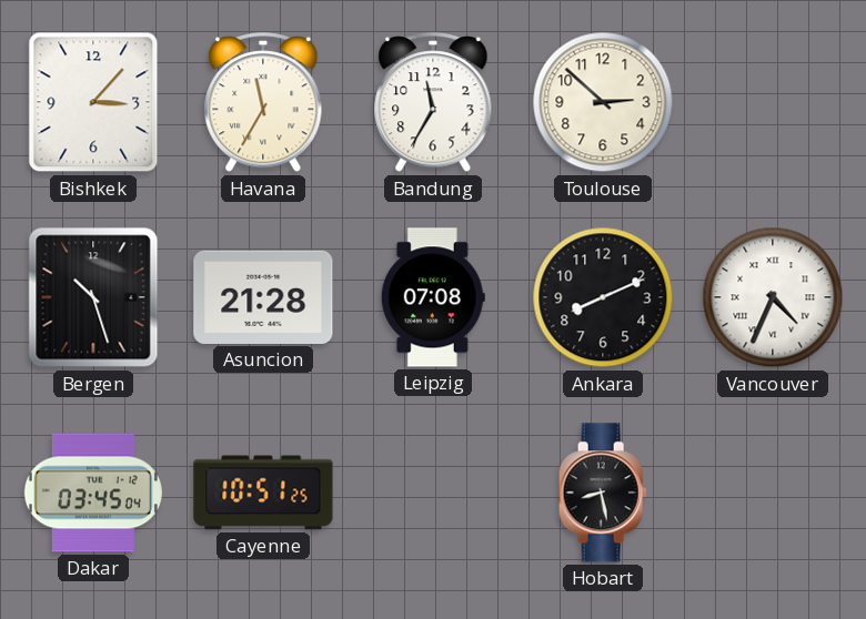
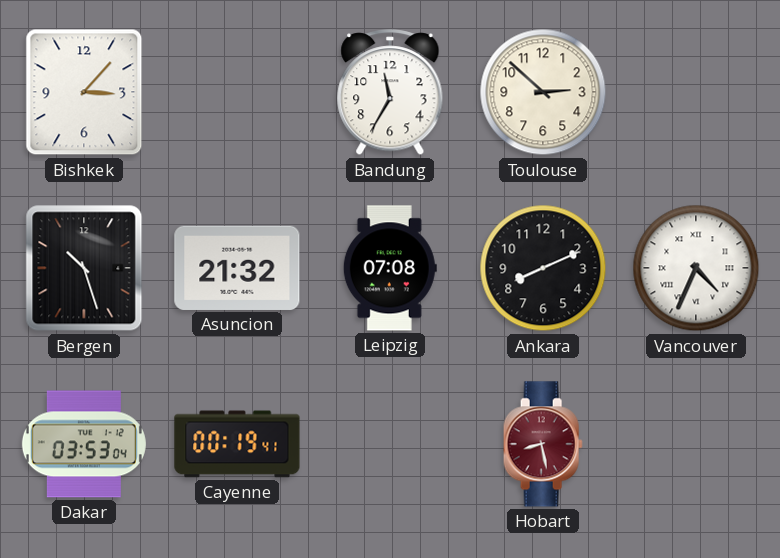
Havana: 11:35 -> none
Asuncion: 21:28 -> 21:32
Dakar: 03:45 -> 03:53
Cayenne: 10:51 -> 00:19
Hobart dial: black -> burgundy
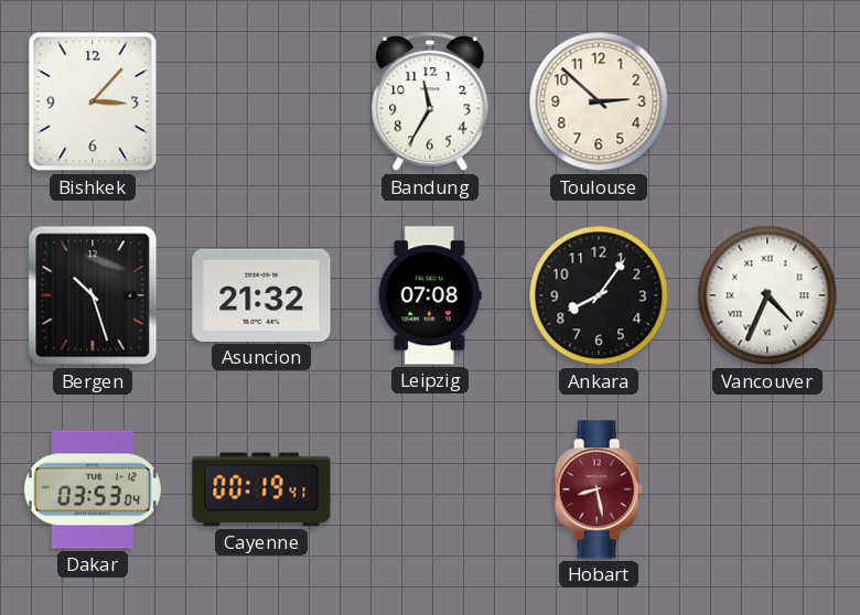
Ankara: 8:11 -> 8:06
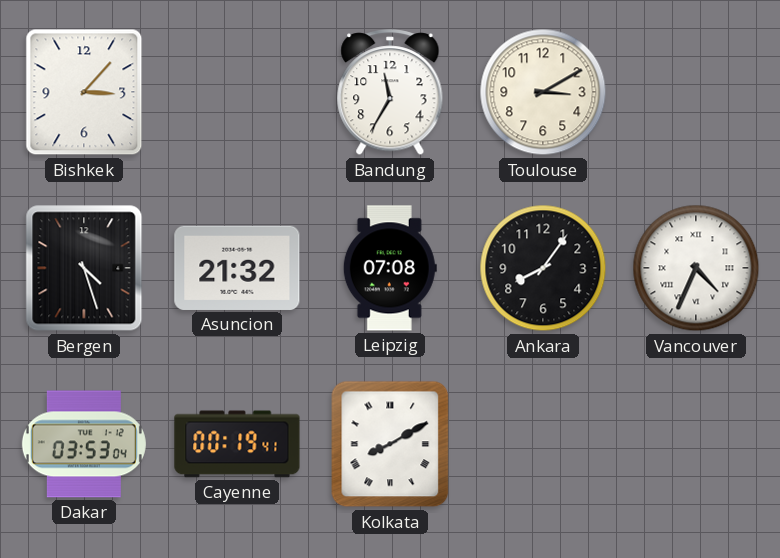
Toulouse: 2:52 -> 3:10
Bergen: 10:27 -> 4:27
Kolkata: none -> 8:10
Hobart: 8:28 -> none
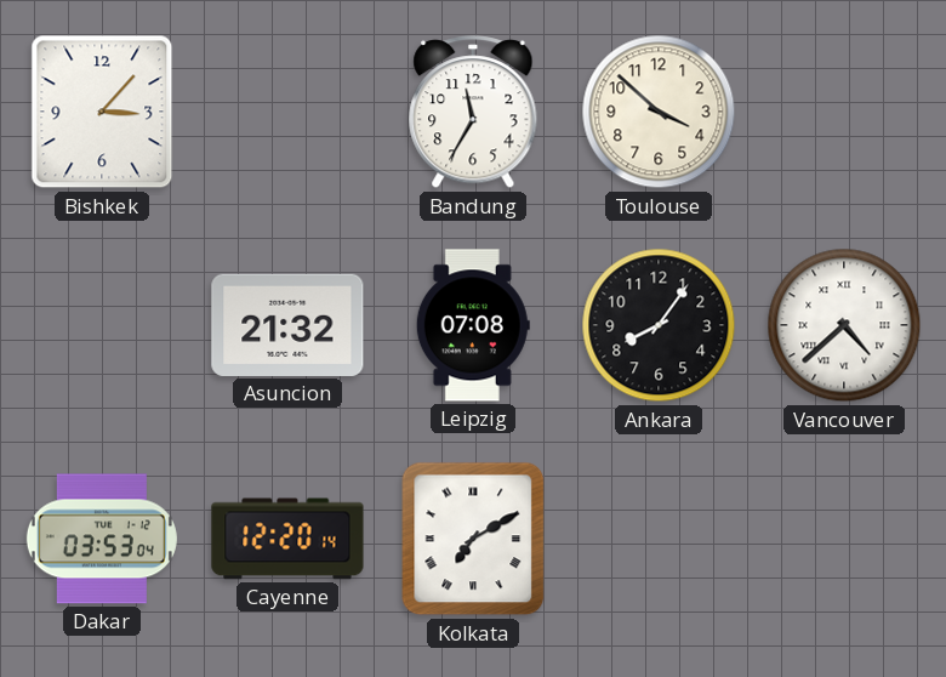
Toulouse: 3:10 -> 3:52
Bergen: 4:27 -> none
Vancouver: 4:34 -> 4:38
Cayenne: 00:19 -> 12:20
Kolkata: 8:10 -> 7:10
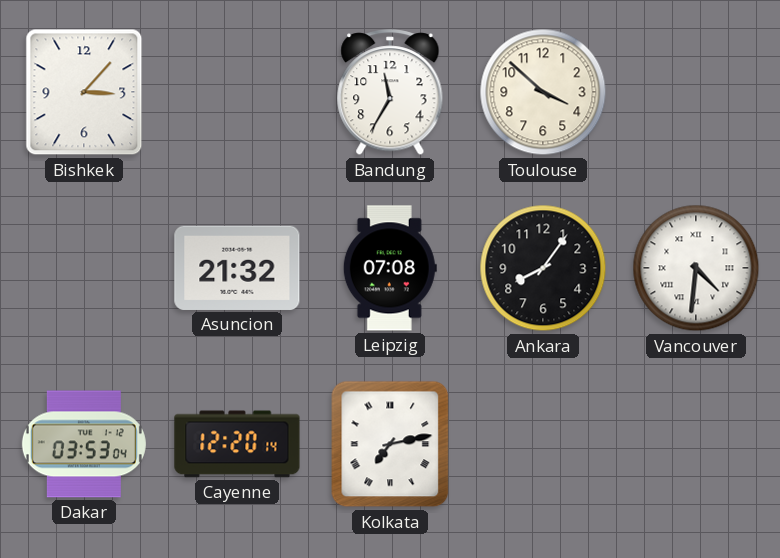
Vancouver: 4:38 -> 4:31
Kolkata: 7:10 -> 7:13
